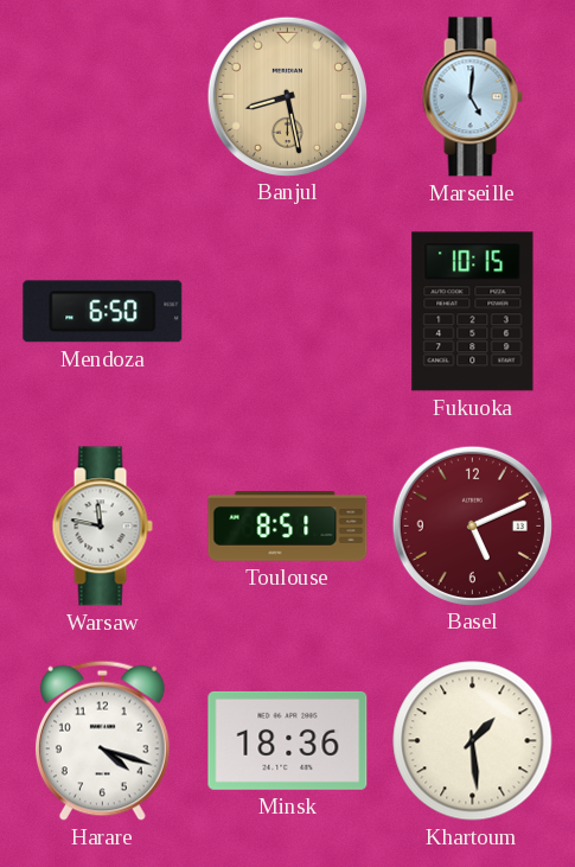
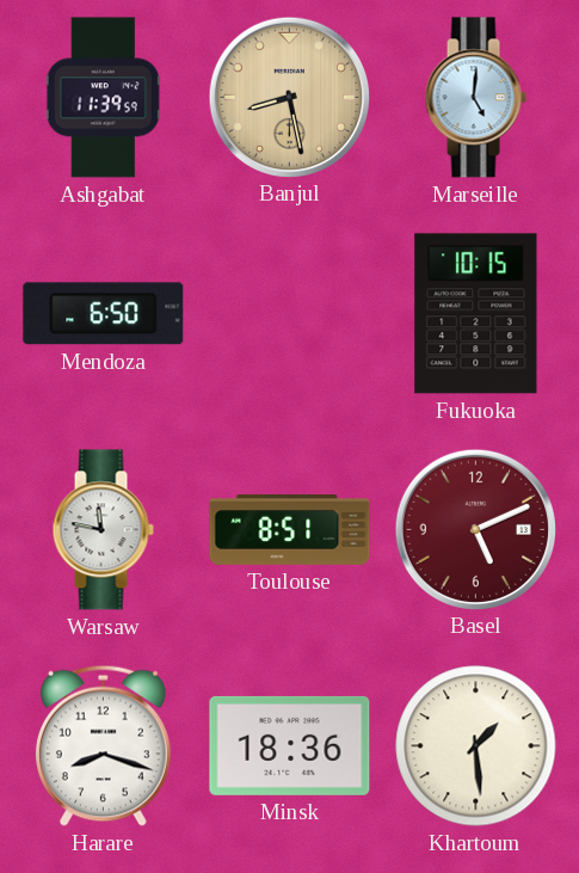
Ashgabat: none -> 11:39
Harare: 4:18 -> 8:18
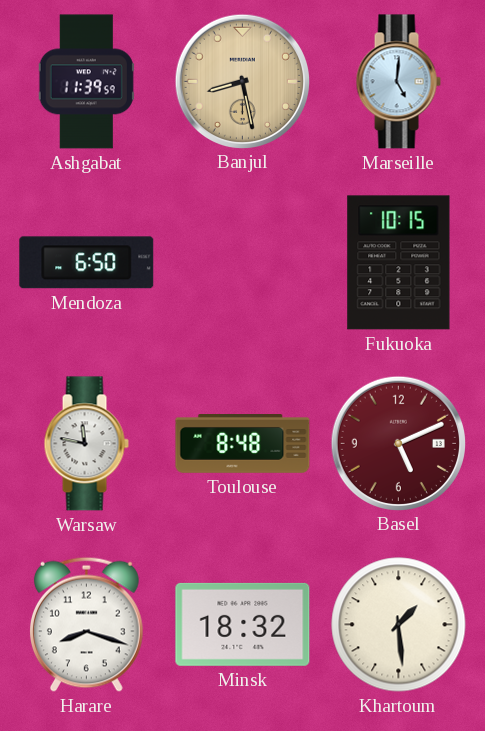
Toulouse: 8:51 -> 8:48
Minsk: 18:36 -> 18:32
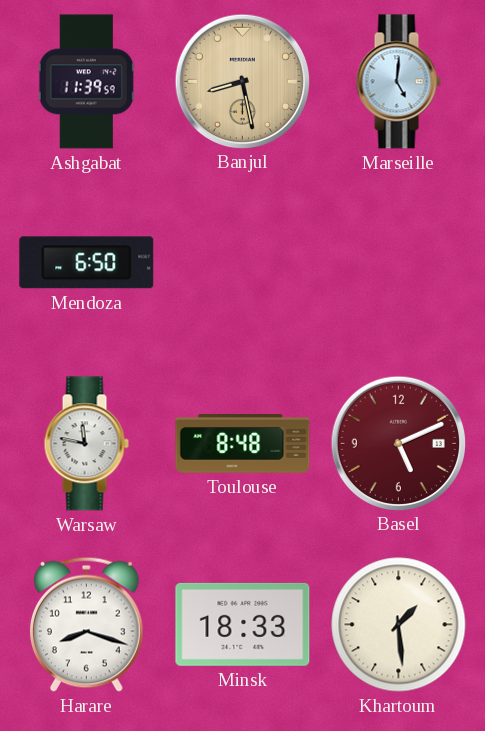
Fukuoka: 10:15 -> none
Minsk: 18:32 -> 18:33
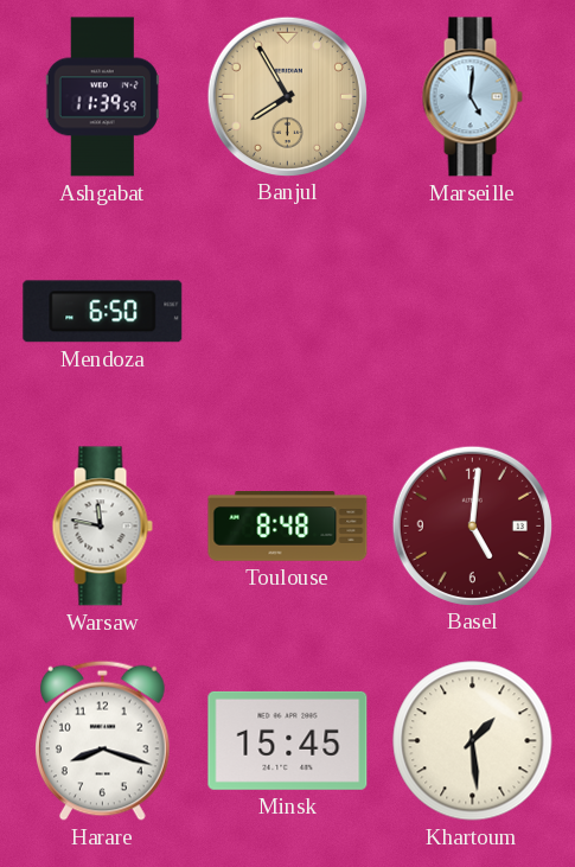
Banjul: 8:28 -> 7:55
Basel: 5:11 -> 5:01
Minsk: 18:33 -> 15:45
